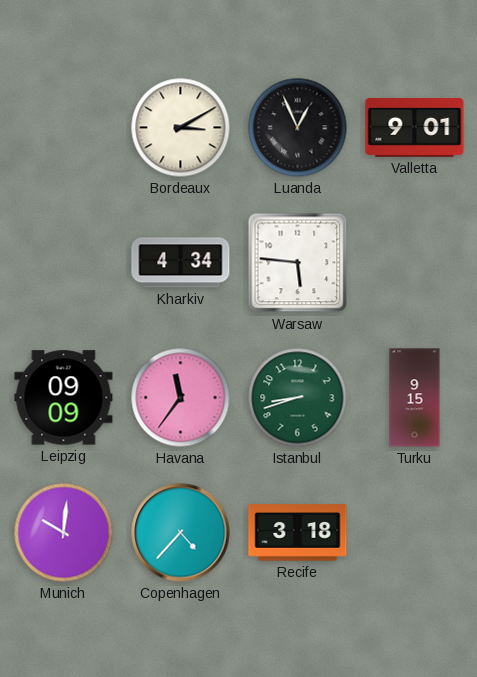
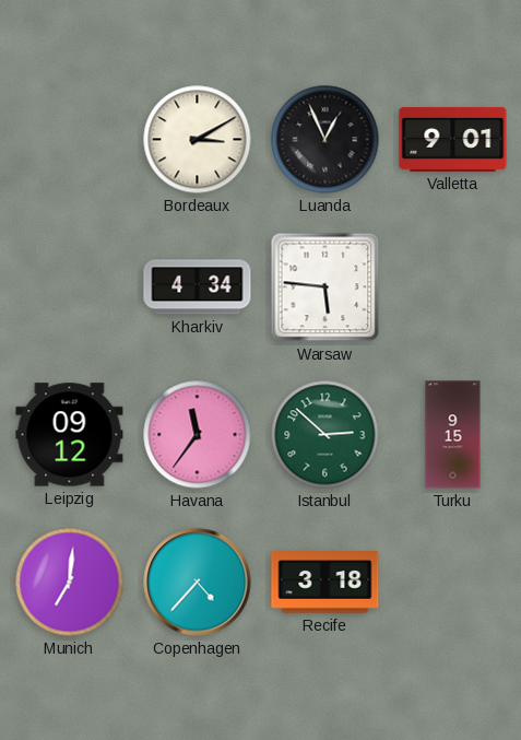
Leipzig: 09:09 -> 09:12
Istanbul: 8:42 -> 2:52
Munich: 10:01 -> 7:01
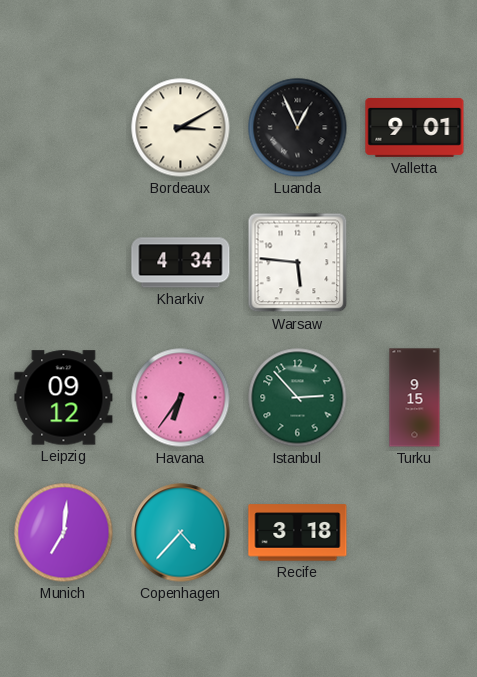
Havana: 11:36 -> 6:36
Istanbul: 2:52 -> 2:53
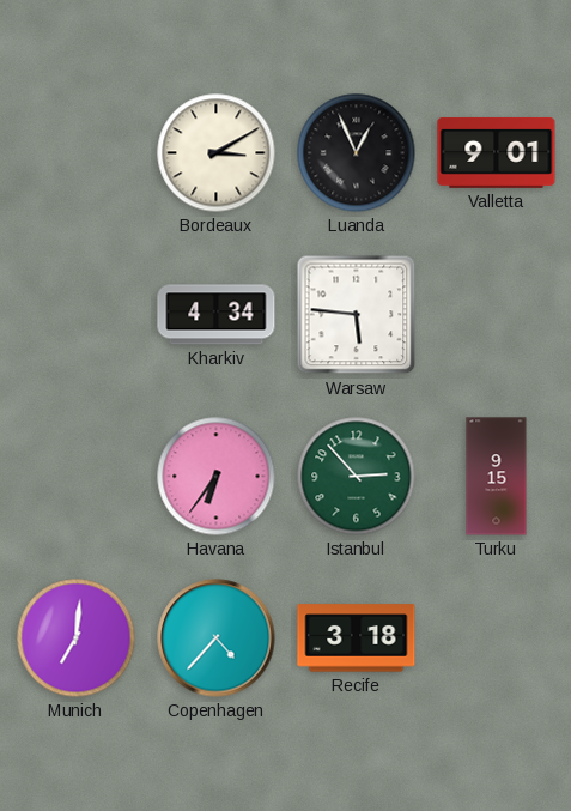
Leipzig: 09:12 -> none
